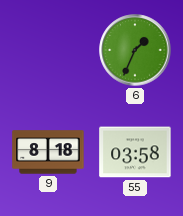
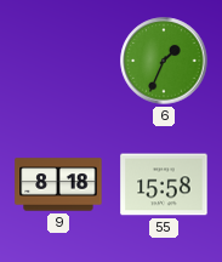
55: 03:58 -> 15:58
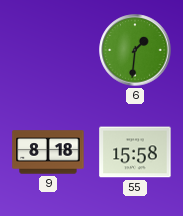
6: 1:34 -> 1:31
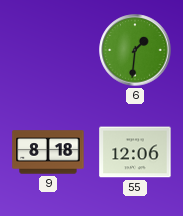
55: 15:58 -> 12:06
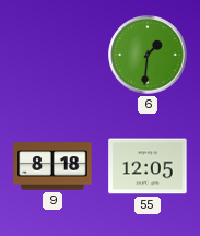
55: 12:06 -> 12:05
